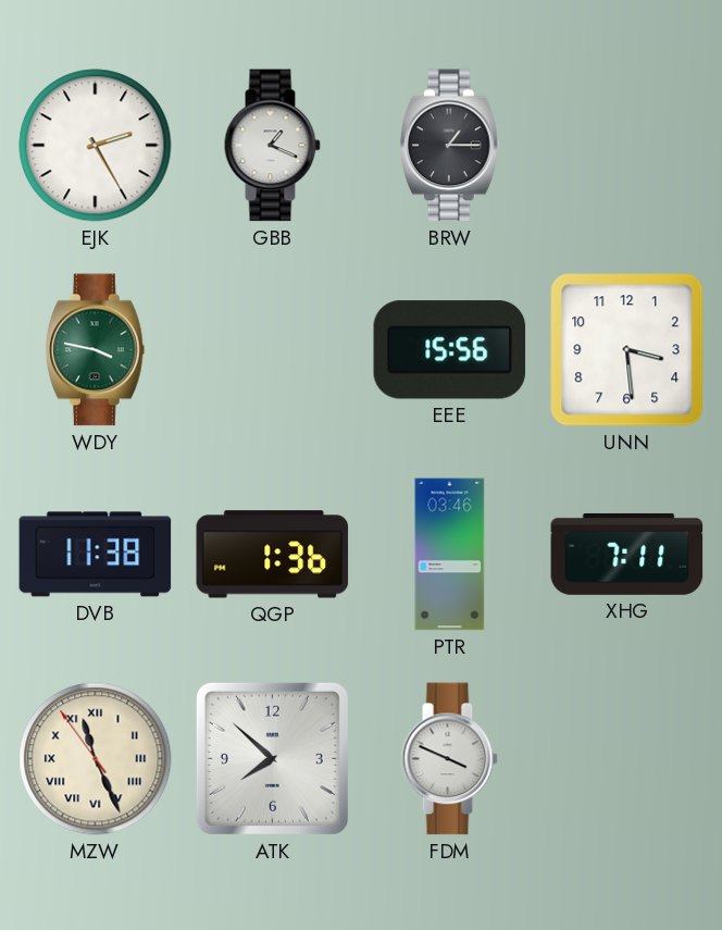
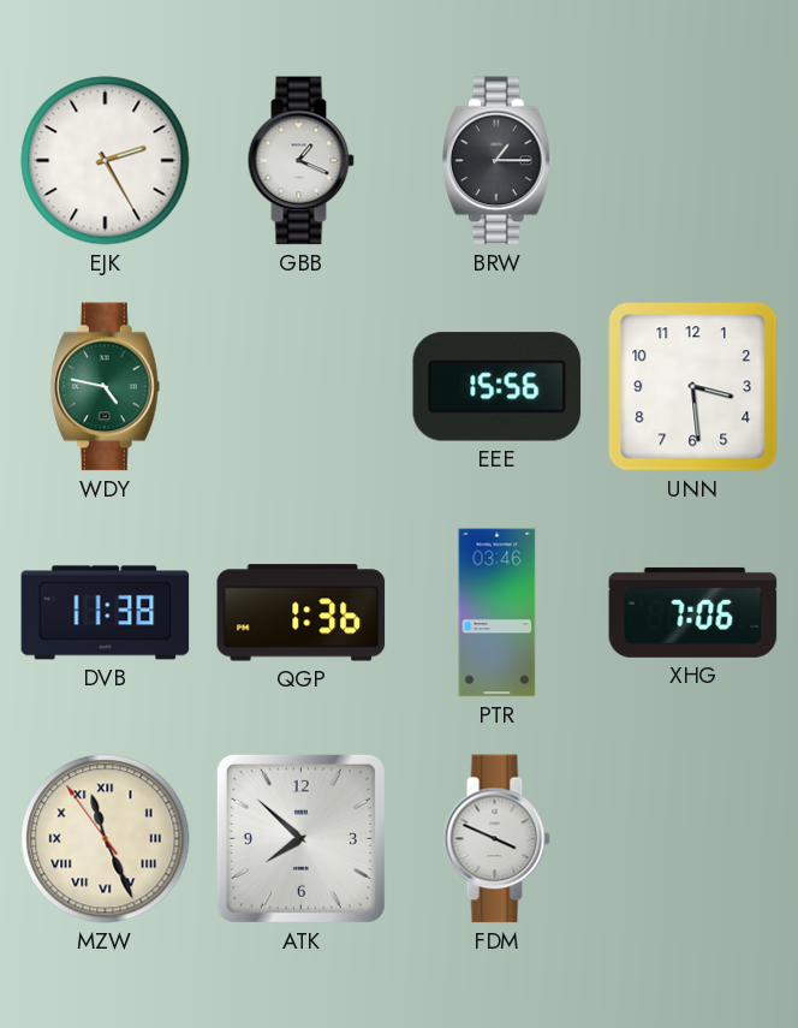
WDY: 3:47 -> 4:47
XHG: 7:11 -> 7:06
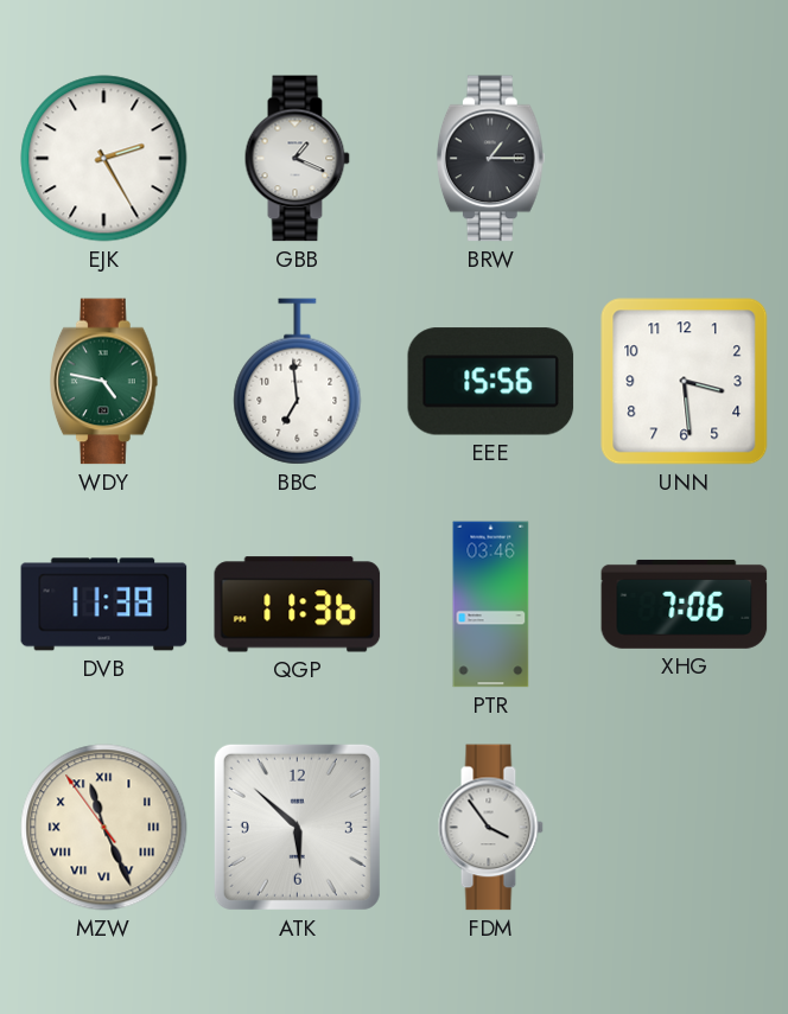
BBC: none -> 6:59
QGP: 1:36 -> 11:36
ATK: 7:52 -> 5:52
FDM: 3:49 -> 3:54
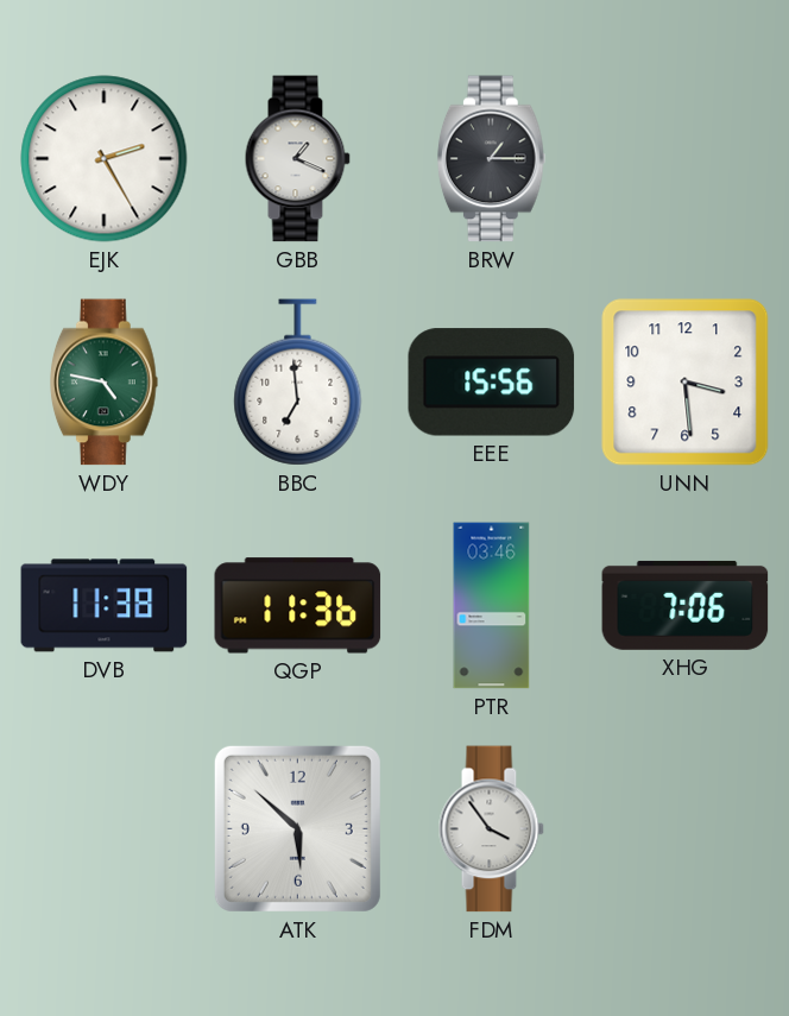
MZW: 11:25 -> none
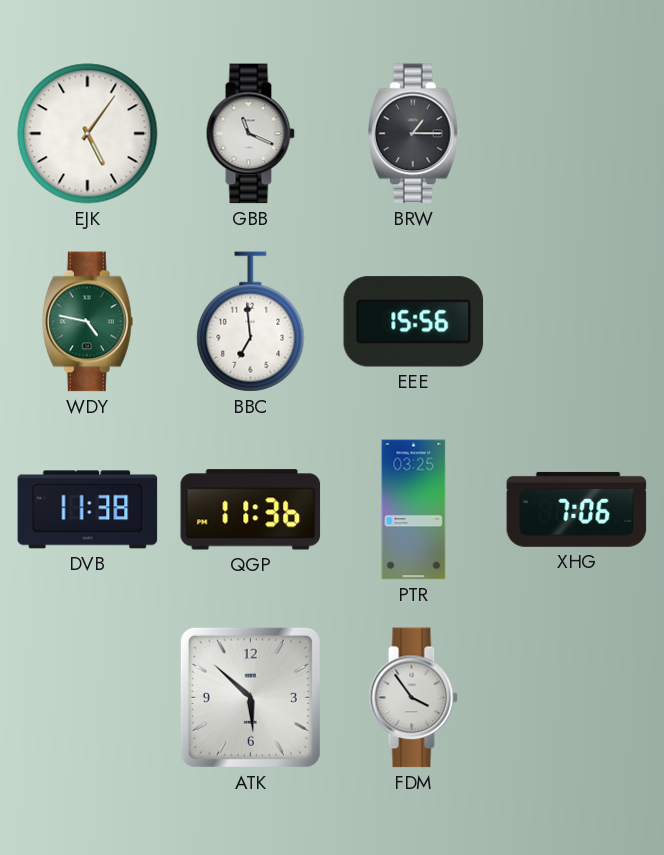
EJK: 2:25 -> 5:06
GBB: 1:19 -> 11:19
UNN: 3:29 -> none
PTR: 03:46 -> 03:25
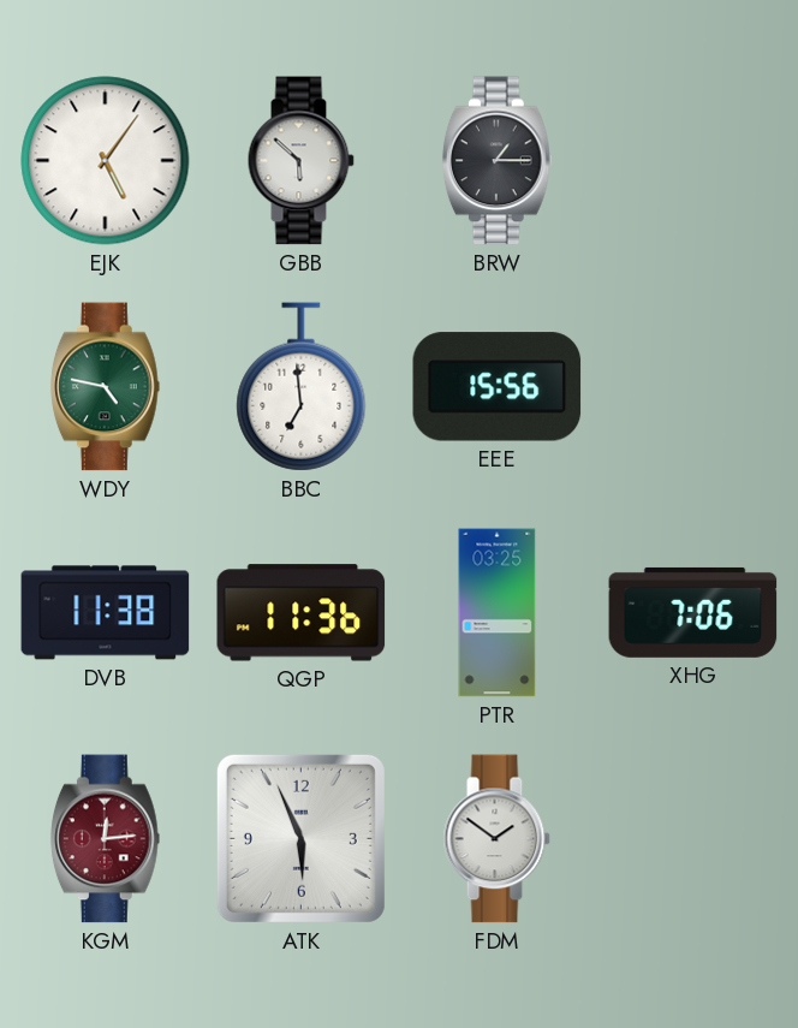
GBB: 11:19 -> 5:52
KGM: none -> 12:14
ATK: 5:52 -> 5:56
FDM: 3:54 -> 1:51
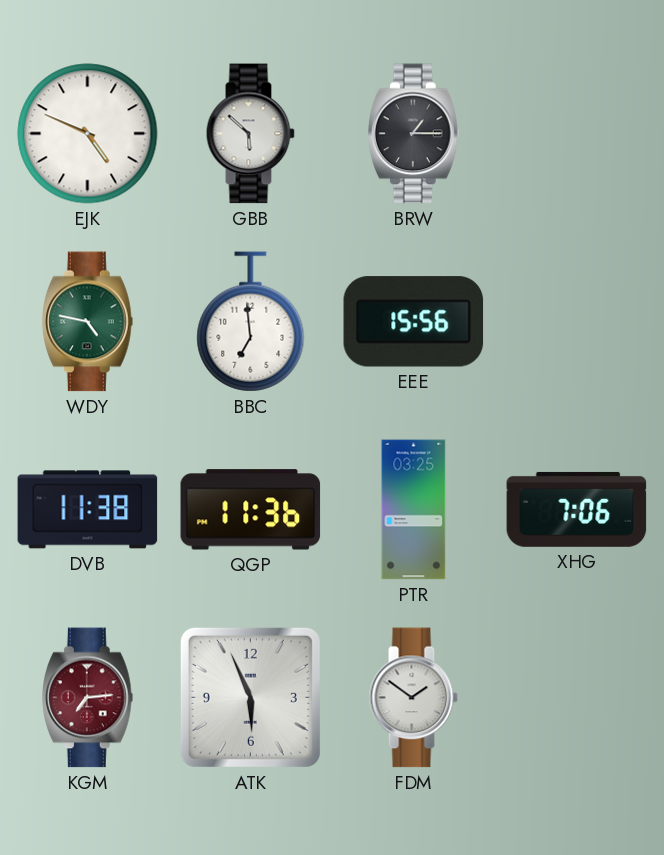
EJK: 5:06 -> 4:49
KGM: 12:14 -> 7:14
